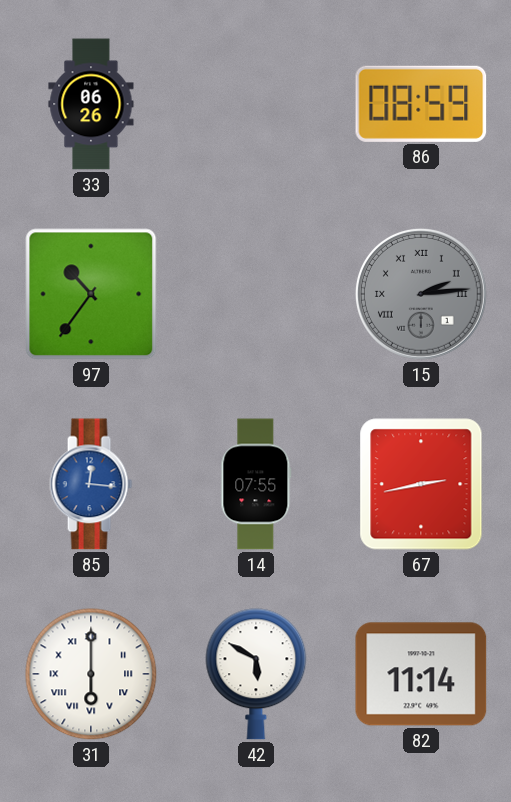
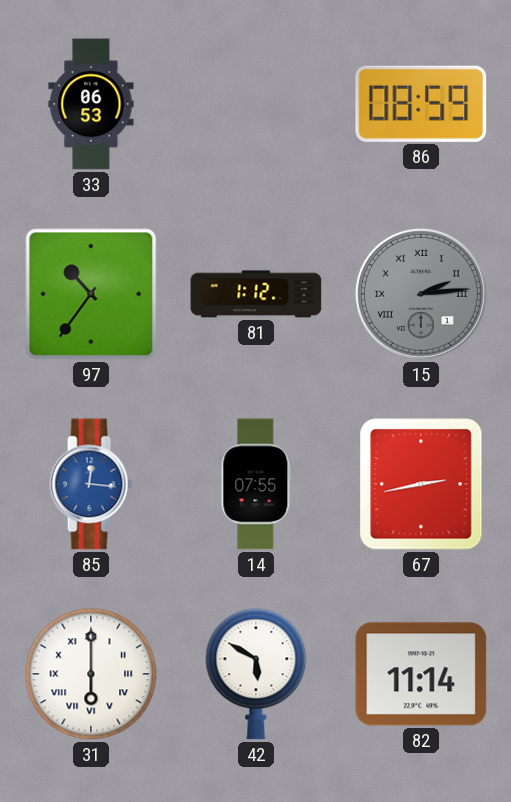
33: 06:26 -> 06:53
81: none -> 1:12
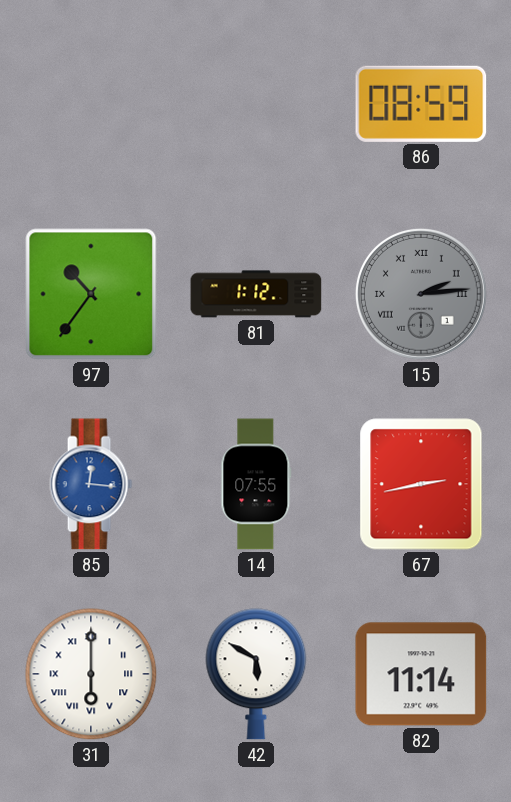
33: 06:53 -> none
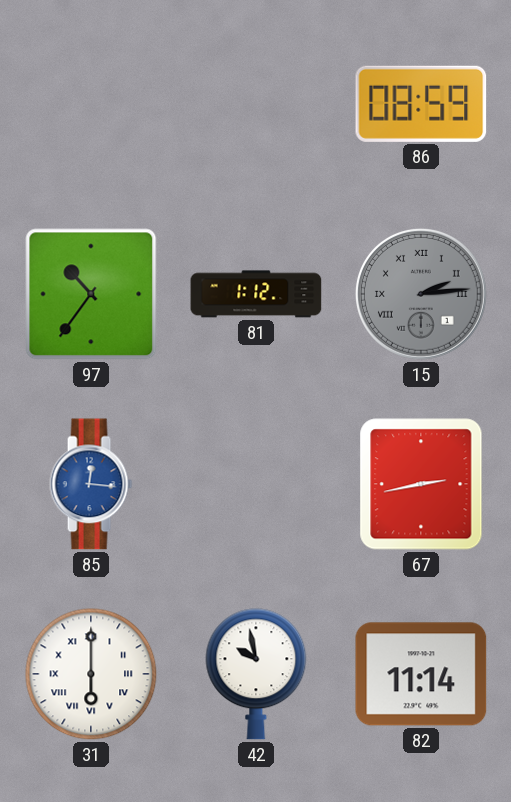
14: 07:55 -> none
42: 5:50 -> 9:58
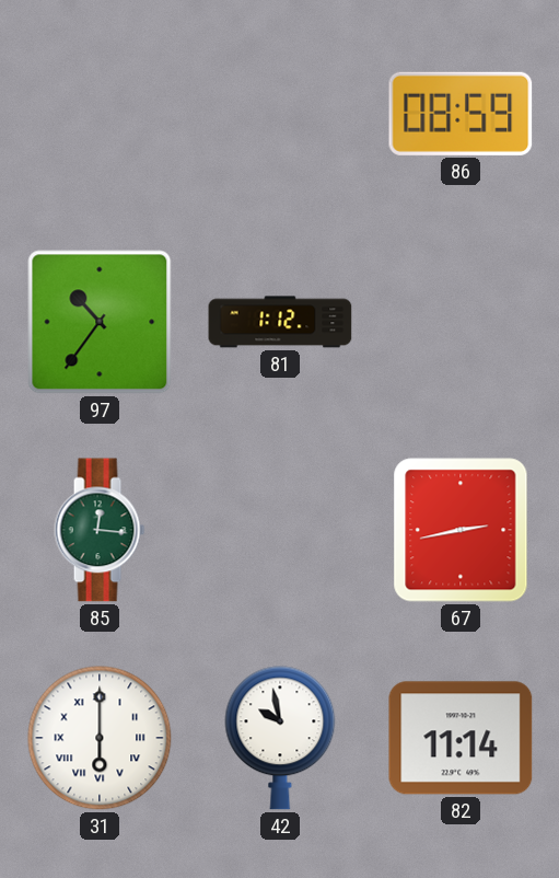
15: 2:14 -> none
85 dial: blue -> green
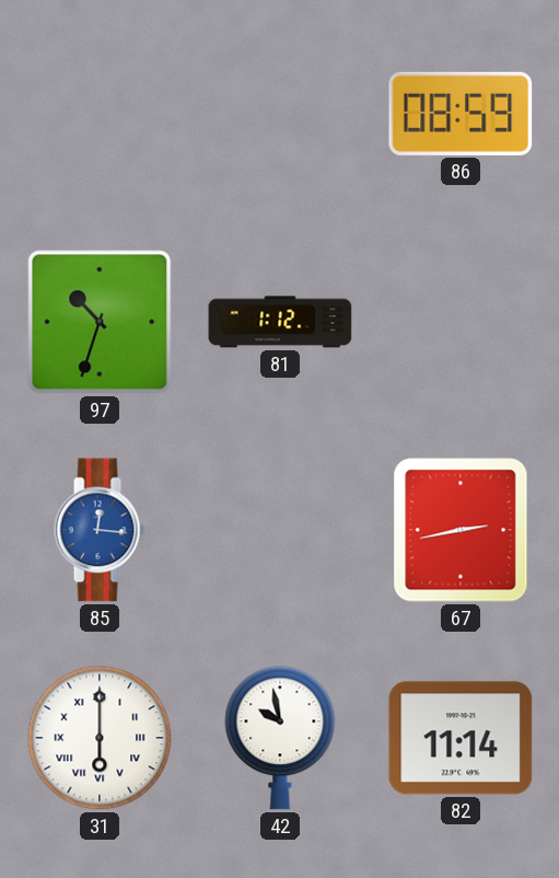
97: 10:36 -> 10:33
85 dial: green -> blue
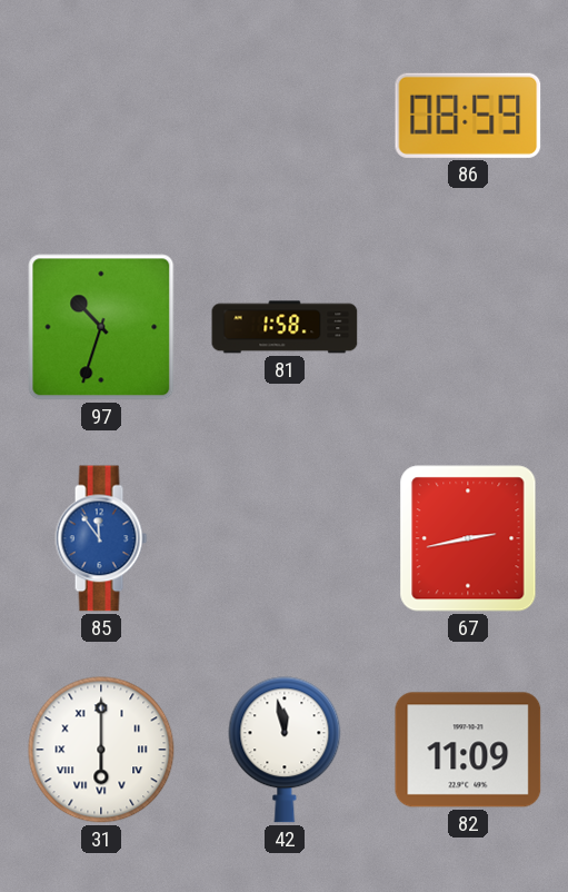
81: 1:12 -> 1:58
85: 12:16 -> 11:54
42: 9:58 -> 11:58
82: 11:14 -> 11:09
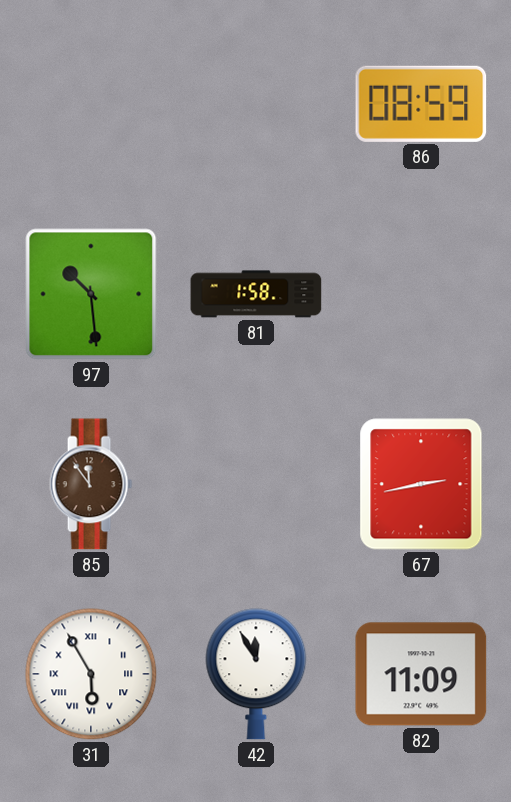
97: 10:33 -> 10:29
85 dial: blue -> brown
31: 6:00 -> 5:55
42: 11:58 -> 11:55
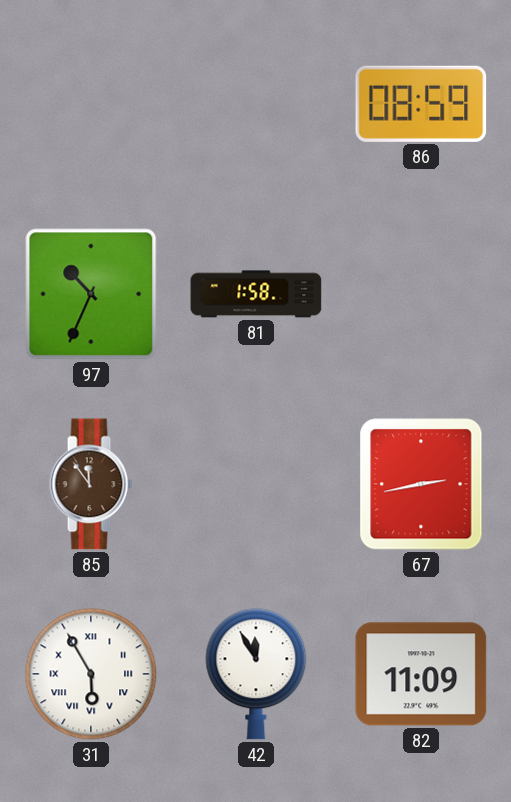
97: 10:29 -> 10:34
